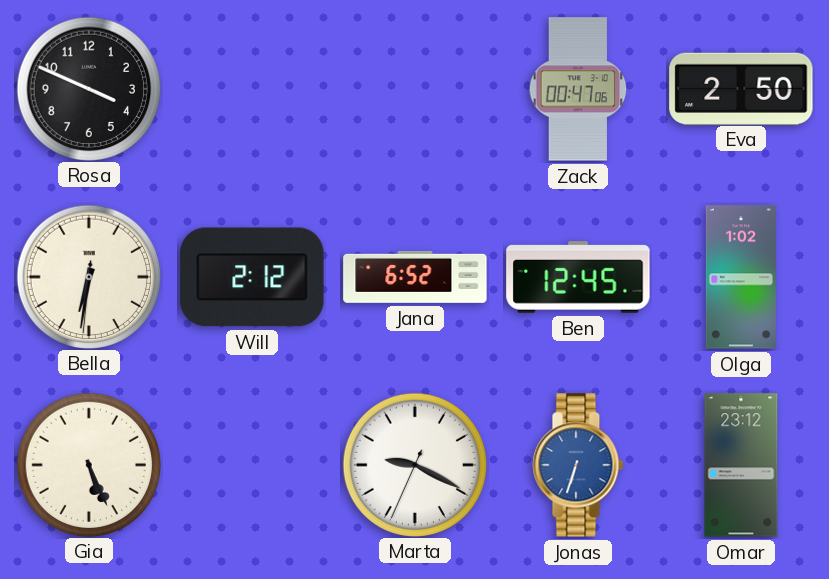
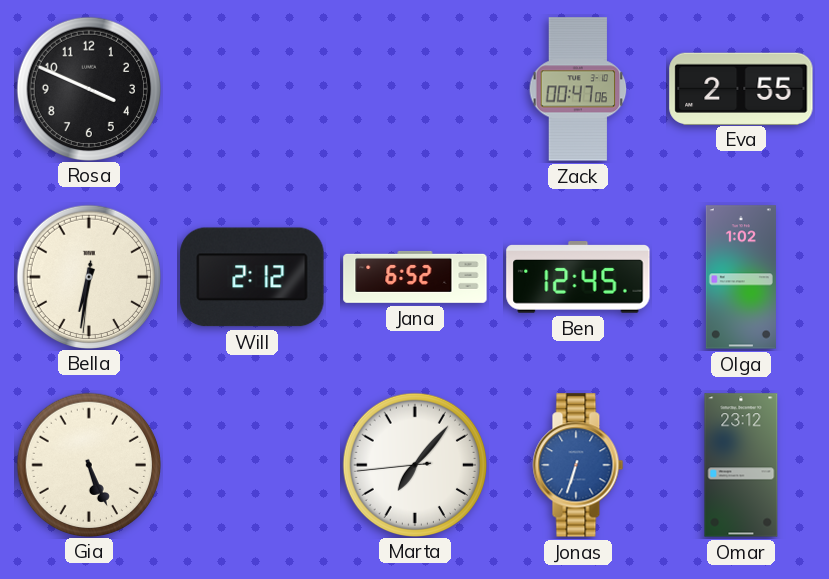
Eva: 2:50 -> 2:55
Marta: 9:19 -> 7:06
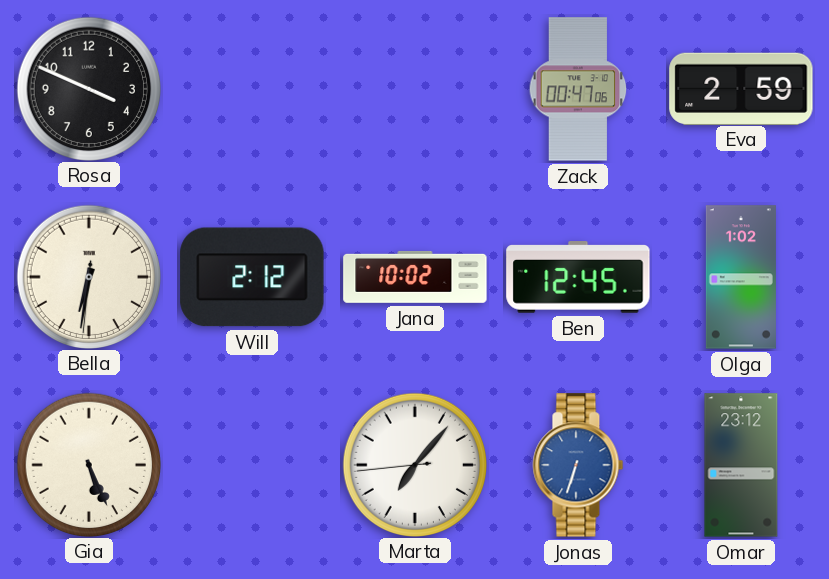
Eva: 2:55 -> 2:59
Jana: 6:52 -> 10:02
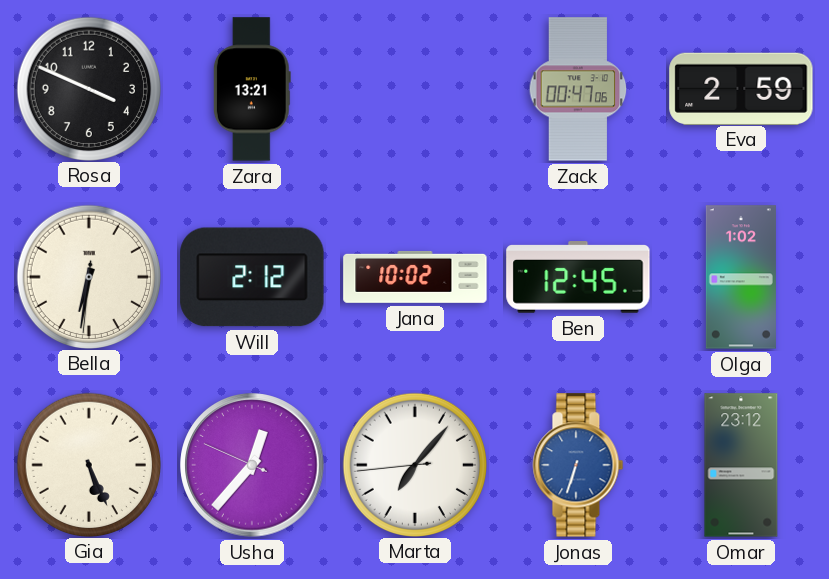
Zara: none -> 13:21
Usha: none -> 12:36
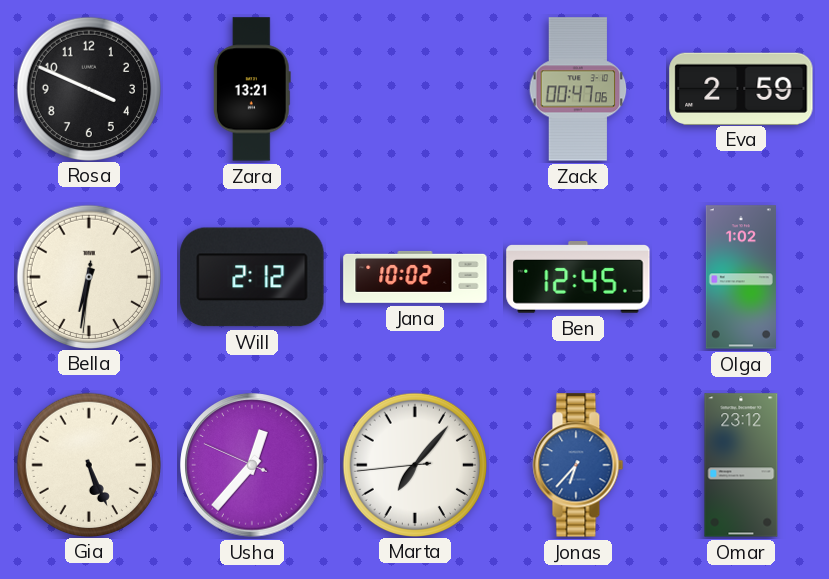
Jonas: 6:33 -> 6:37
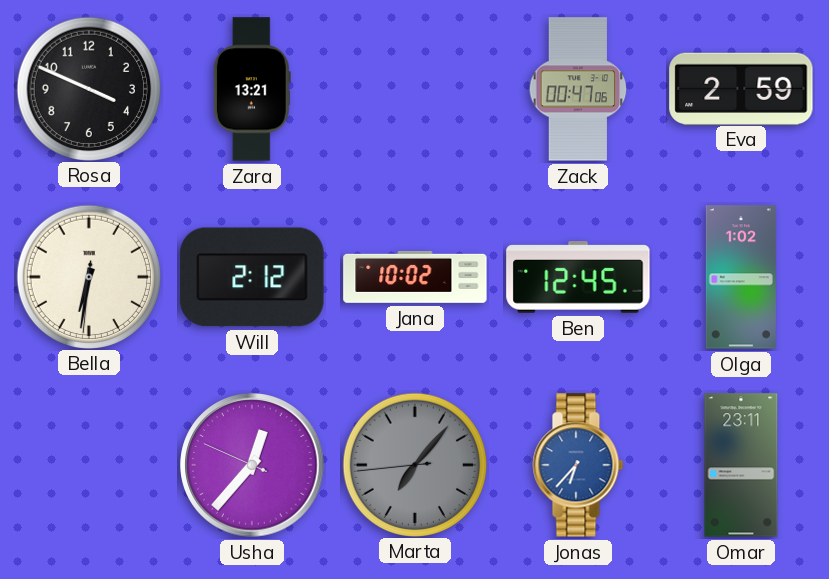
Gia: 5:26 -> none
Marta dial: white -> grey
Omar: 23:12 -> 23:11
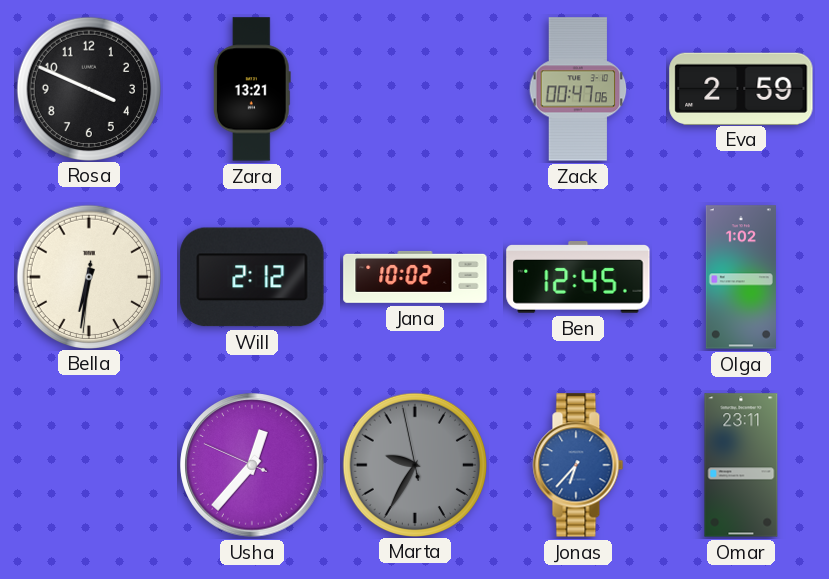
Marta: 7:06 -> 9:34
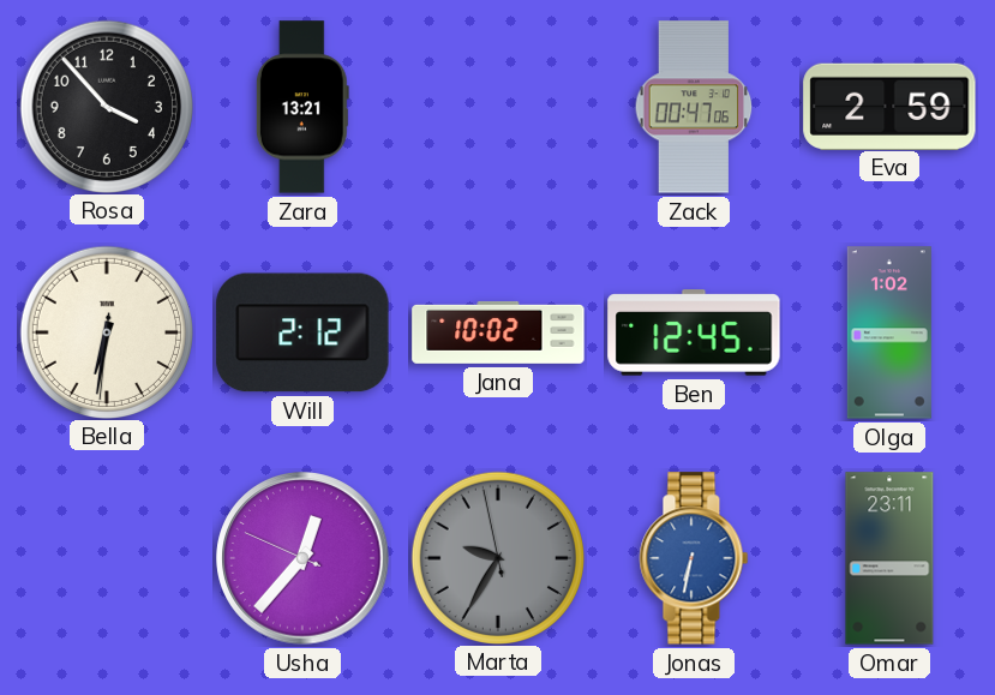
Rosa: 3:49 -> 3:53
Jonas: 6:37 -> 6:32
